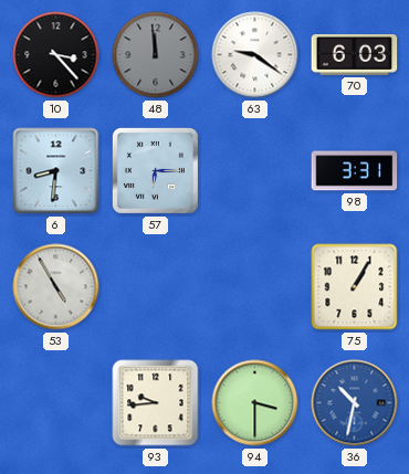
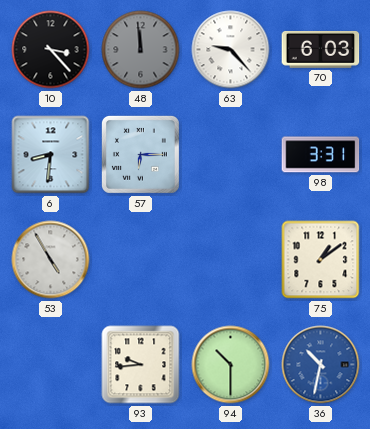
63: 9:21 -> 9:23
75: 1:05 -> 1:09
94: 3:30 -> 10:30
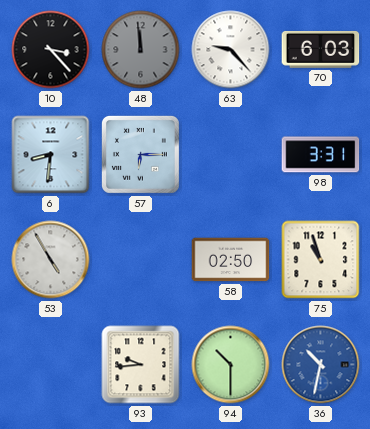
58: none -> 02:50
75: 1:09 -> 10:57
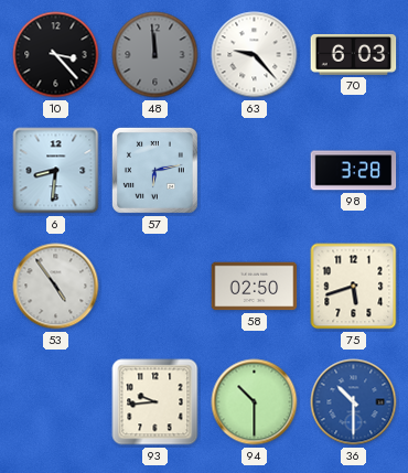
57: 6:15 -> 6:13
98: 3:31 -> 3:28
53: 4:55 -> 4:54
75: 10:57 -> 5:42
36: 10:32 -> 10:30
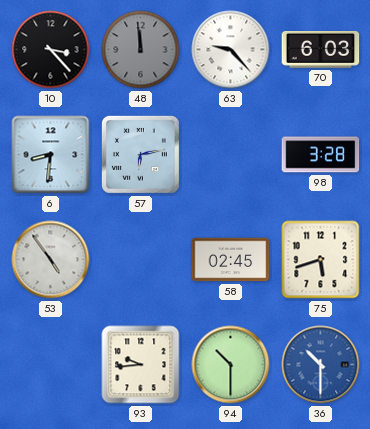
58: 02:50 -> 02:45
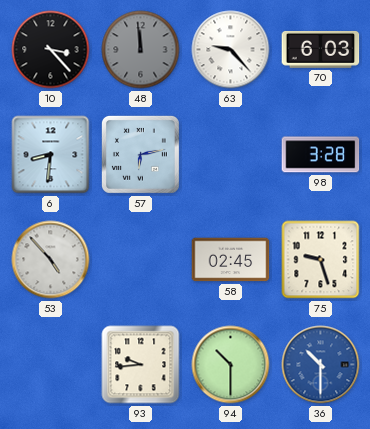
53: 4:54 -> 4:53
75: 5:42 -> 9:27
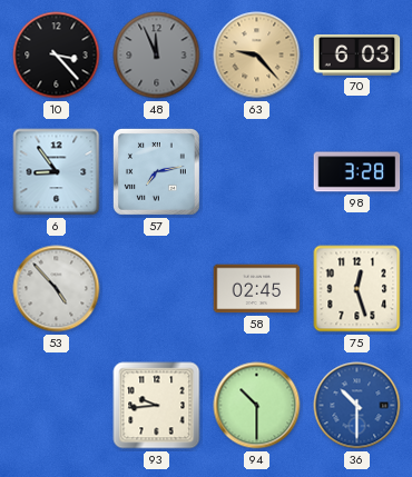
48: 11:59 -> 11:56
63 dial: white -> champagne
6: 8:31 -> 8:54
57: 6:13 -> 7:13
75: 9:27 -> 12:27
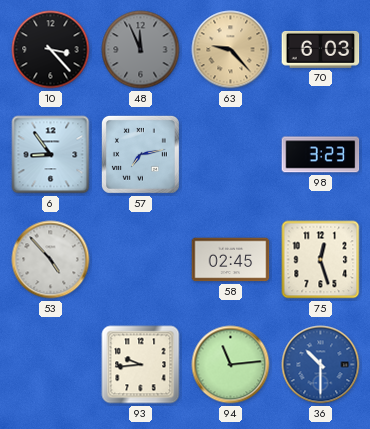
98: 3:28 -> 3:23
94: 10:30 -> 11:14
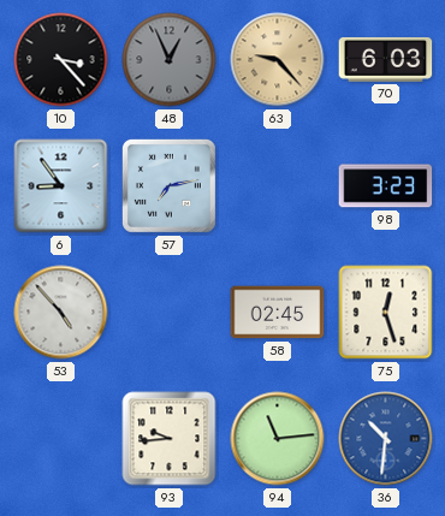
48: 11:56 -> 12:56
36: 10:30 -> 10:31
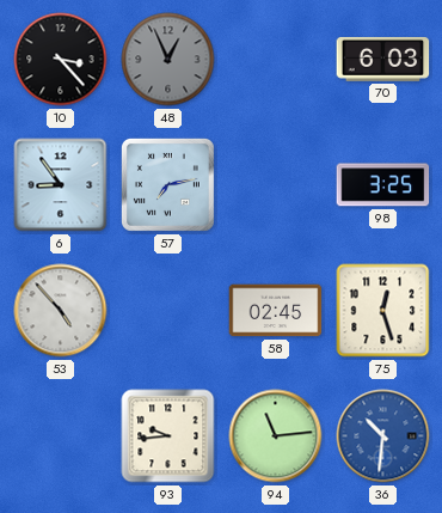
63: 9:23 -> none
98: 3:23 -> 3:25
